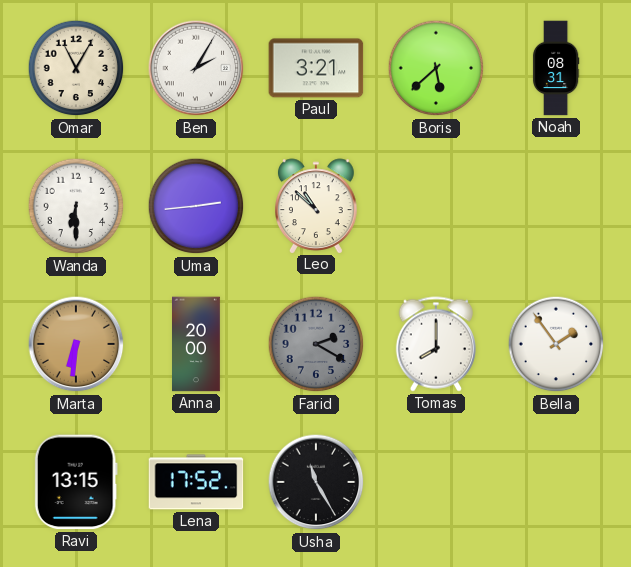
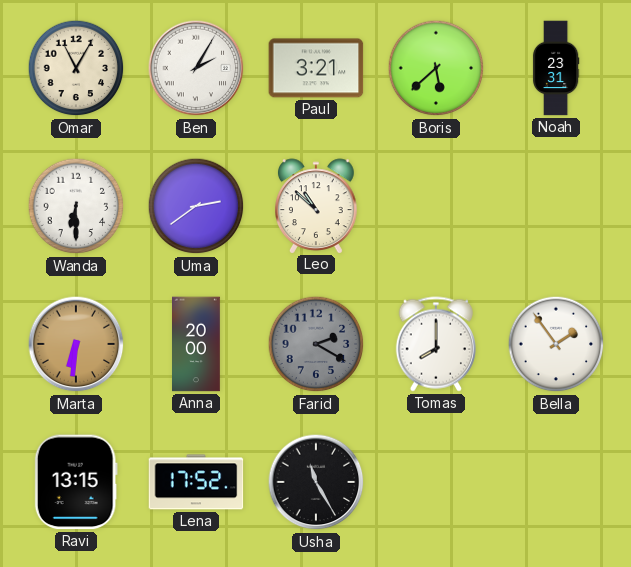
Noah: 08:31 -> 23:31
Uma: 2:44 -> 2:39
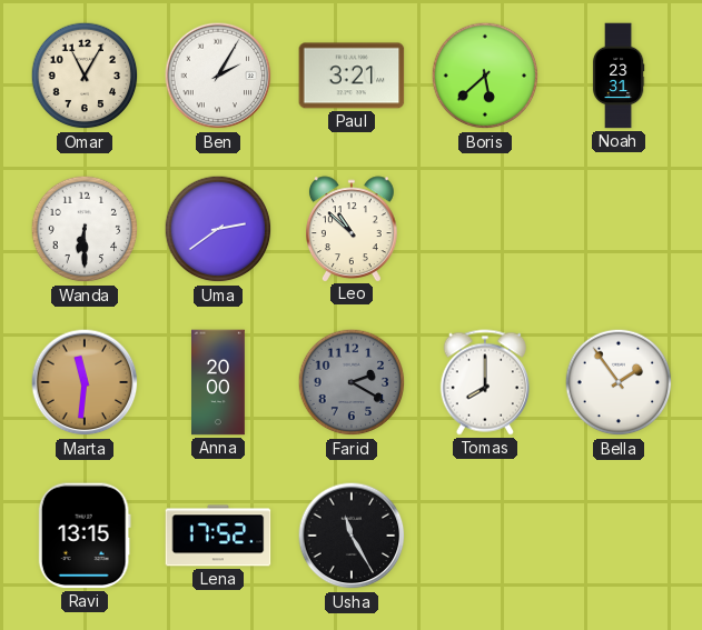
Marta: 6:31 -> 11:31
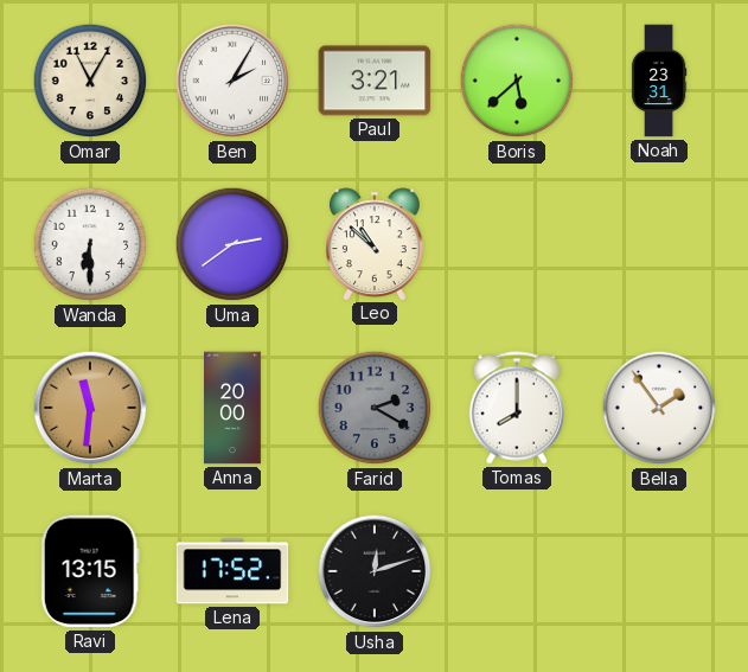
Usha: 11:25 -> 12:12
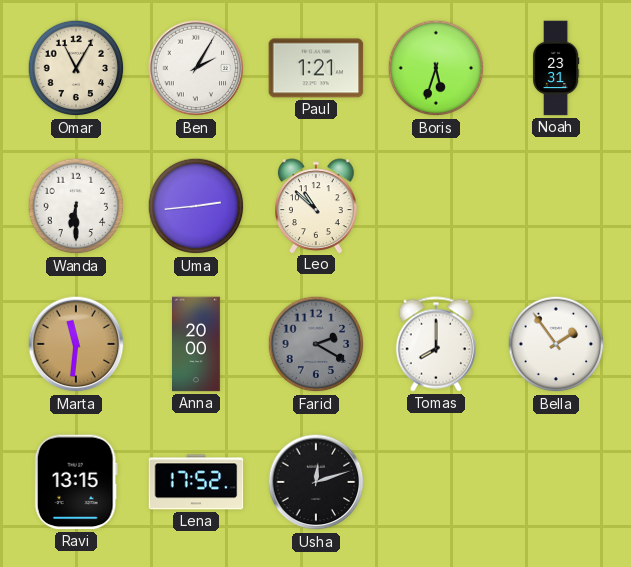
Paul: 3:21 -> 1:21
Boris: 5:38 -> 5:33
Uma: 2:39 -> 2:44
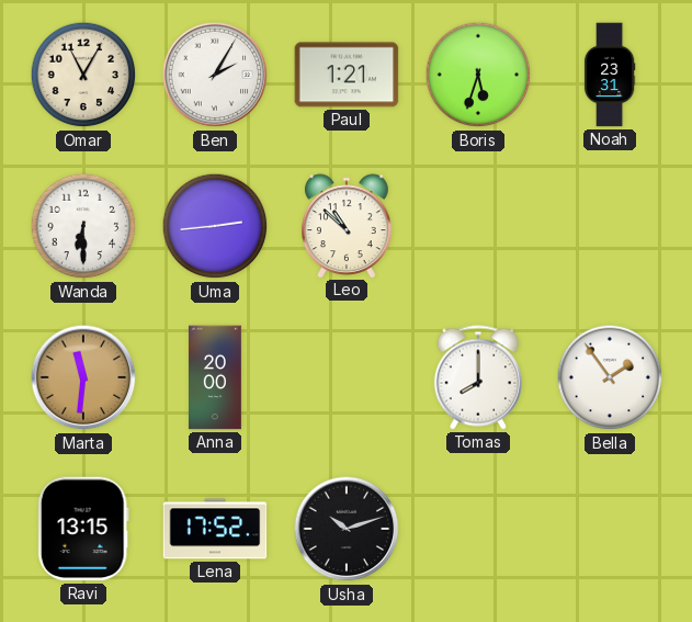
Farid: 2:20 -> none
Usha: 12:12 -> 10:12
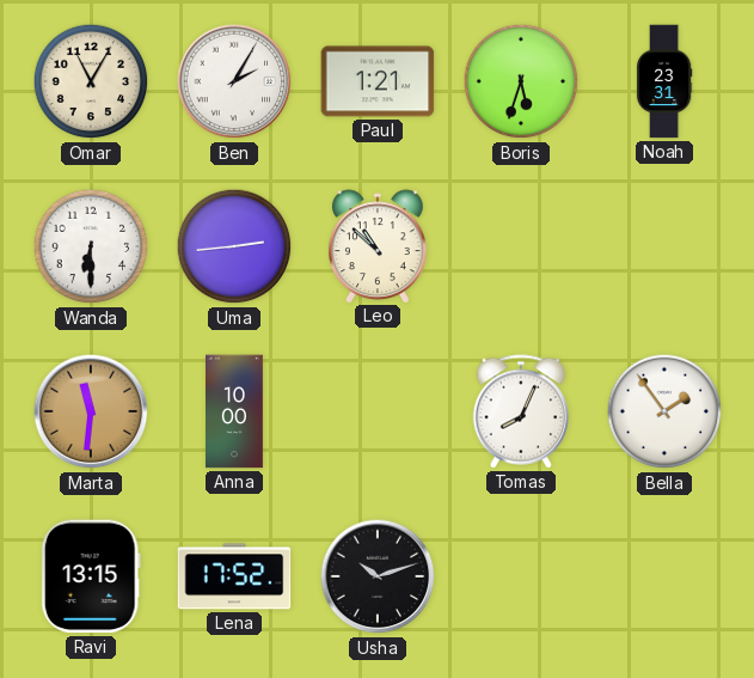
Anna: 20:00 -> 10:00
Tomas: 8:00 -> 8:04
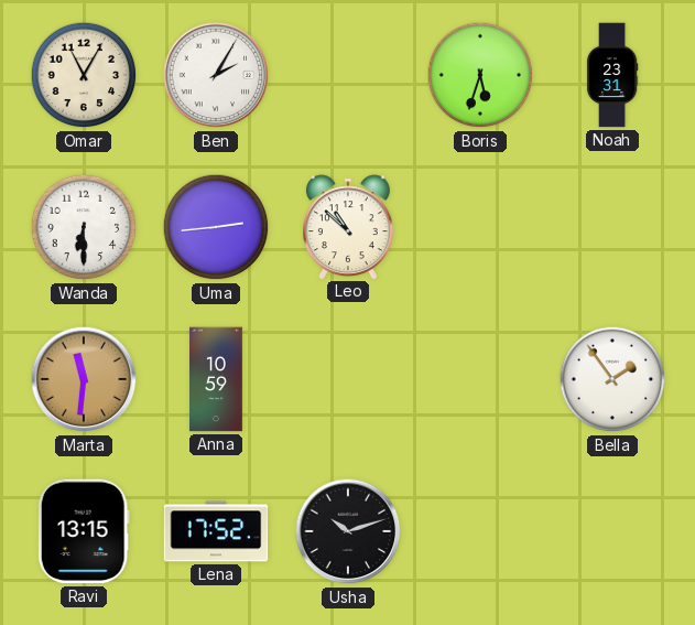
Paul: 1:21 -> none
Anna: 10:00 -> 10:59
Tomas: 8:04 -> none
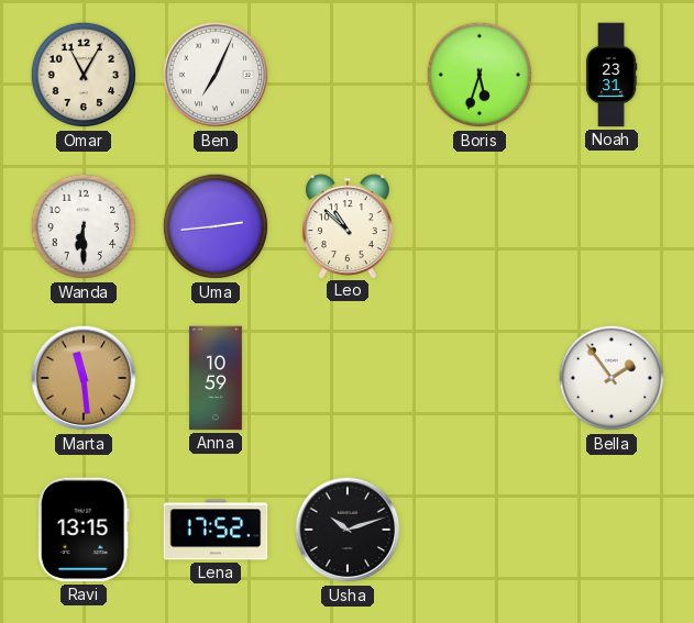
Ben: 2:05 -> 7:04
Marta: 11:31 -> 11:29
